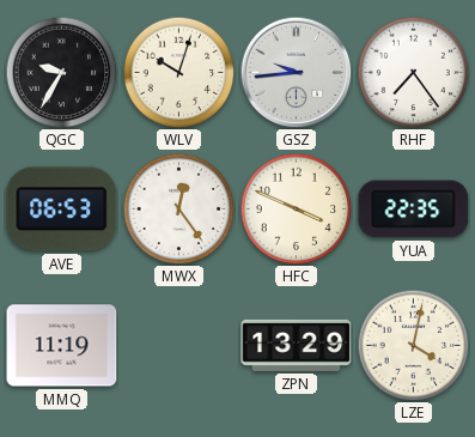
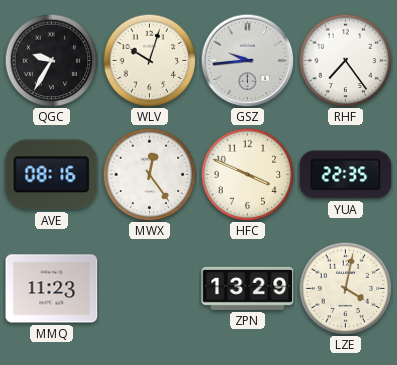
AVE: 06:53 -> 08:16
MMQ: 11:19 -> 11:23
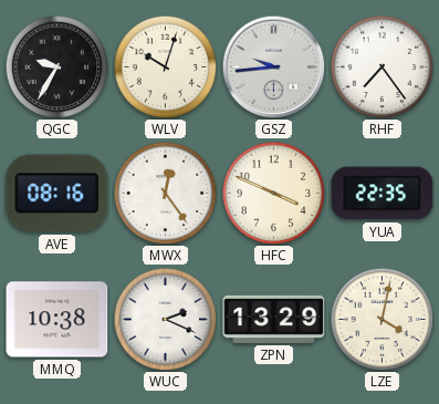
MMQ: 11:23 -> 10:38
WUC: none -> 2:19
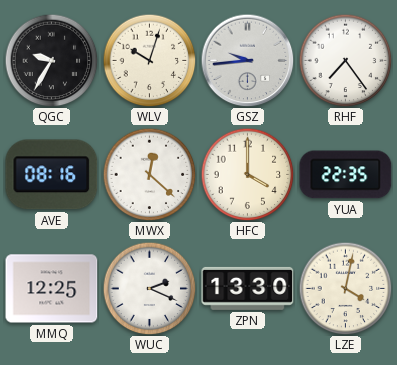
MWX: 12:24 -> 12:22
HFC: 3:49 -> 4:00
MMQ: 10:38 -> 12:25
ZPN: 13:29 -> 13:30
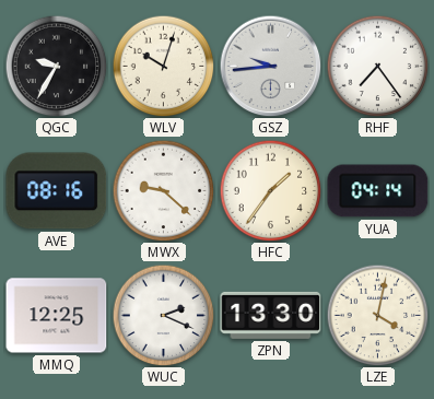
MWX: 12:22 -> 9:22
HFC: 4:00 -> 1:36
YUA: 22:35 -> 04:14
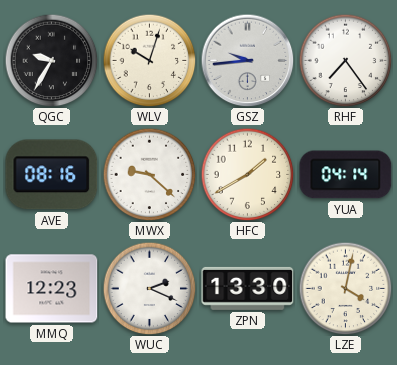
HFC: 1:36 -> 1:40
MMQ: 12:25 -> 12:23
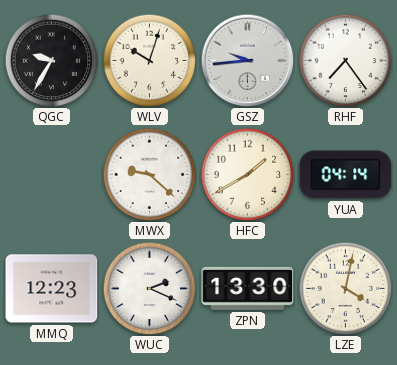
AVE: 08:16 -> none
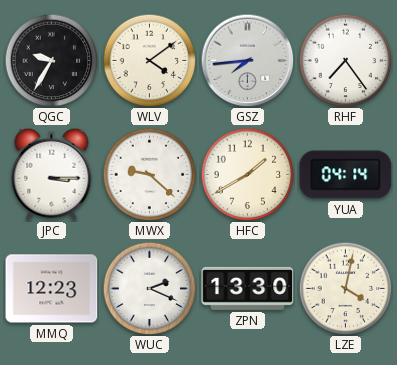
WLV: 10:03 -> 4:09
GSZ: 9:44 -> 7:44
JPC: none -> 3:15
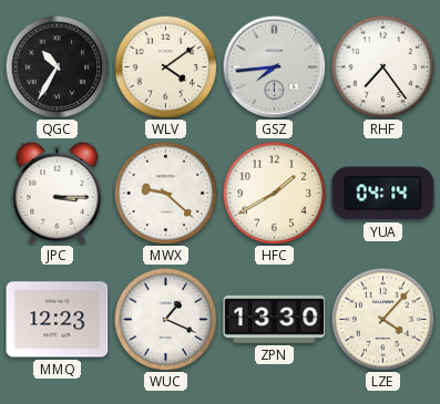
QGC: 9:35 -> 10:35
WUC: 2:19 -> 1:19
LZE: 4:02 -> 4:07
